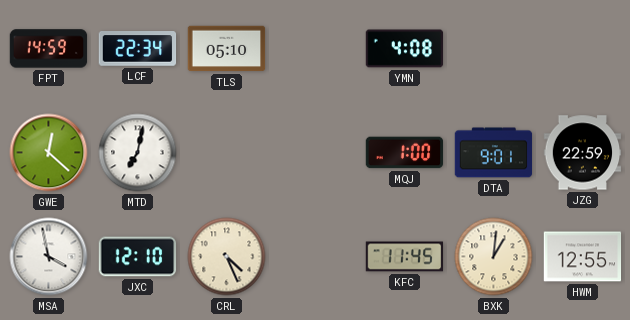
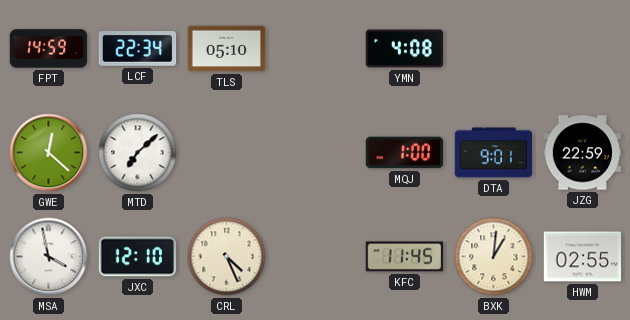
MTD: 7:02 -> 7:08
HWM: 12:55 -> 02:55
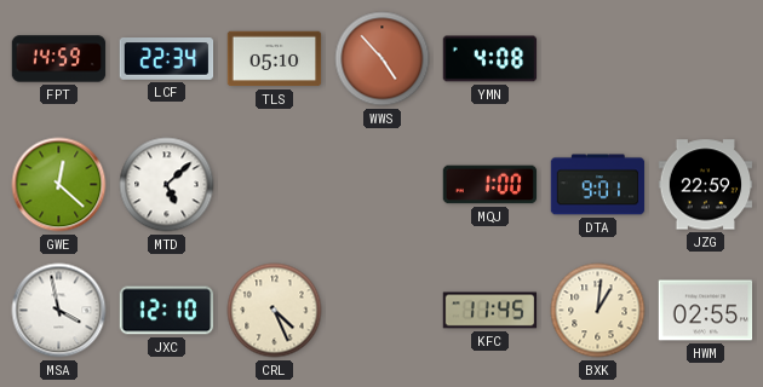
WWS: none -> 4:53
MTD: 7:08 -> 5:08
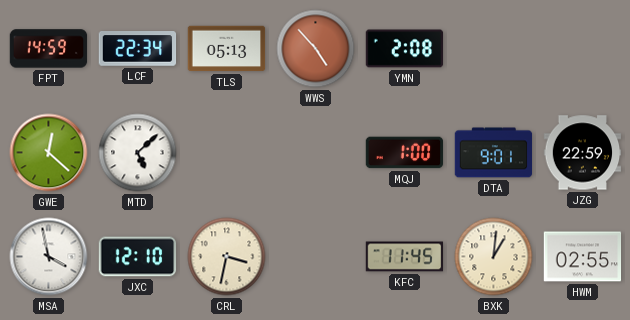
TLS: 05:10 -> 05:13
YMN: 4:08 -> 2:08
CRL: 4:26 -> 3:32
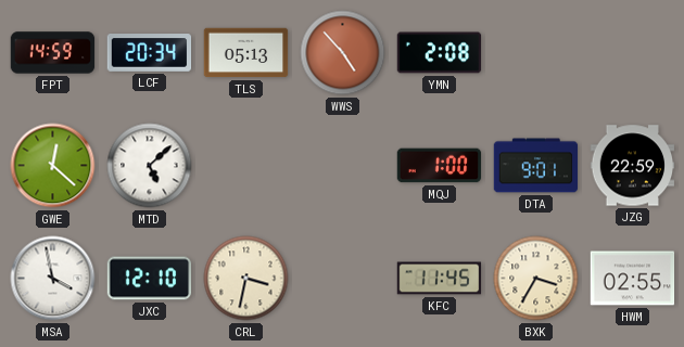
LCF: 22:34 -> 20:34
BXK: 1:01 -> 3:35
